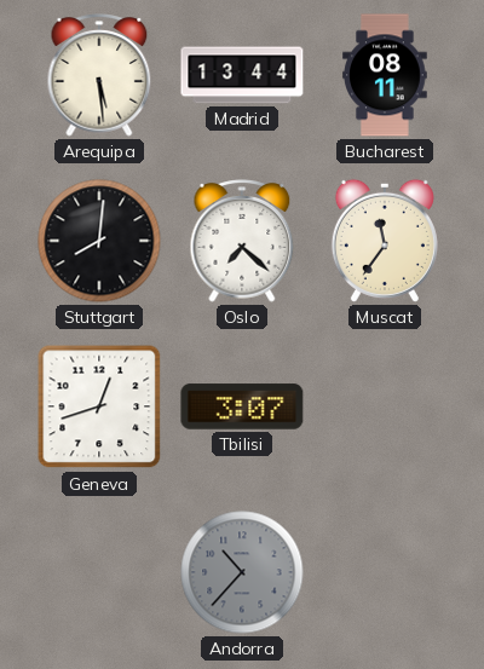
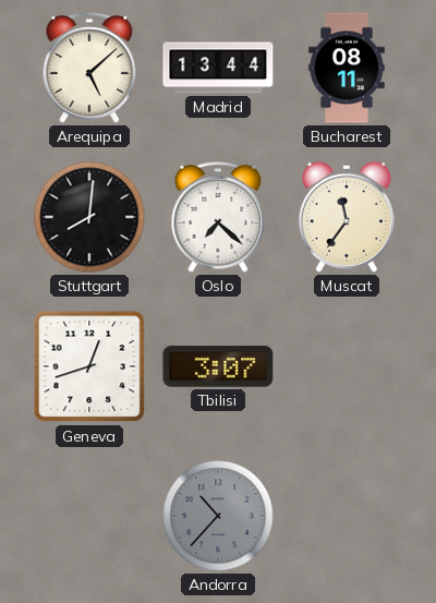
Arequipa: 5:29 -> 5:08
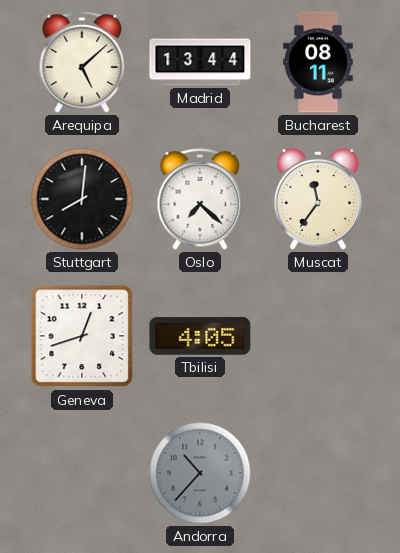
Tbilisi: 3:07 -> 4:05
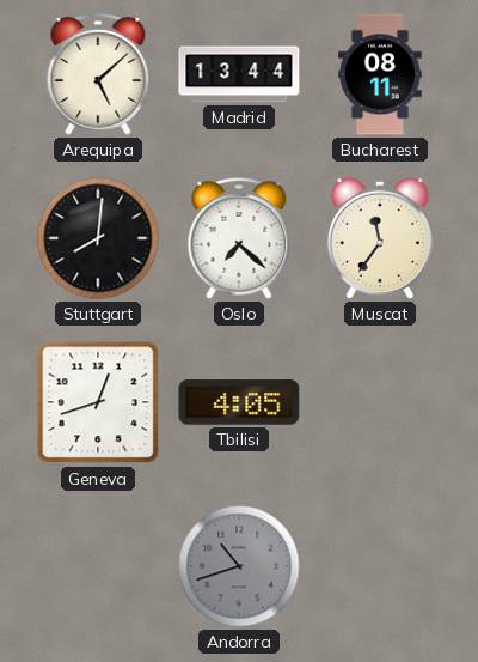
Andorra: 10:37 -> 10:42
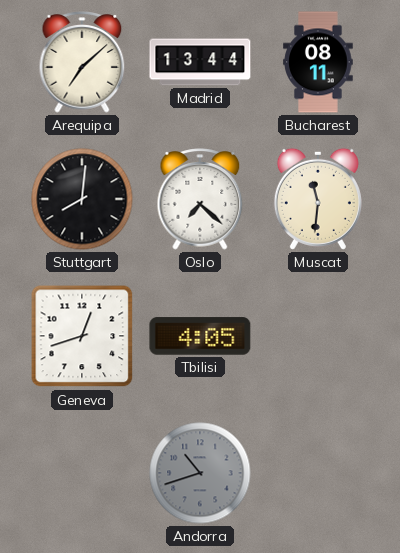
Arequipa: 5:08 -> 7:08
Muscat: 11:36 -> 11:31
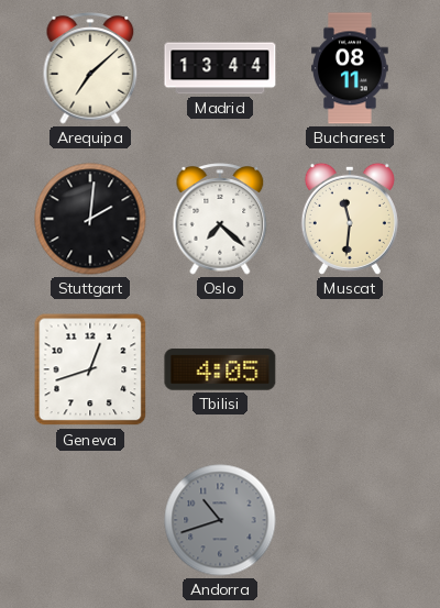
Stuttgart: 8:01 -> 2:01
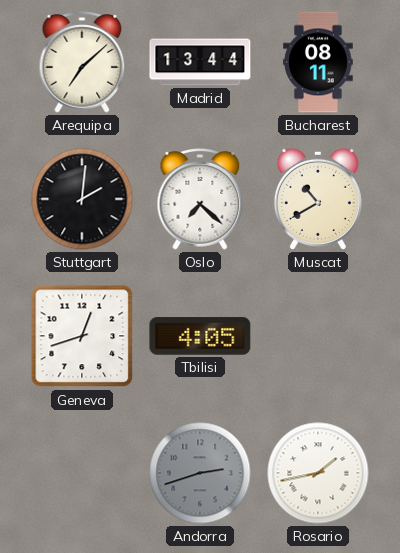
Muscat: 11:31 -> 10:40
Andorra: 10:42 -> 2:42
Rosario: none -> 1:43
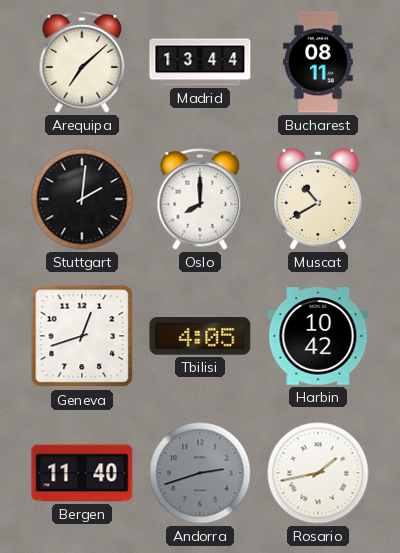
Oslo: 7:22 -> 8:00
Harbin: none -> 10:42
Bergen: none -> 11:40
